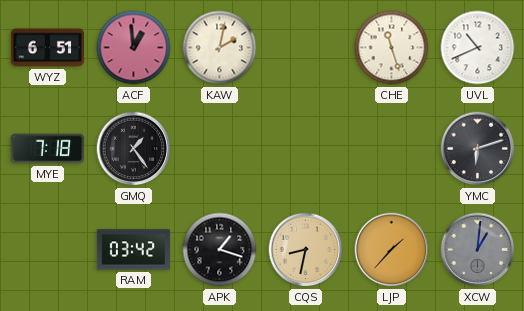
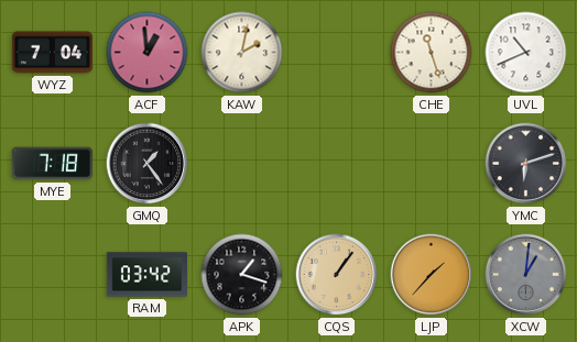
WYZ: 6:51 -> 7:04
CQS: 8:32 -> 1:06
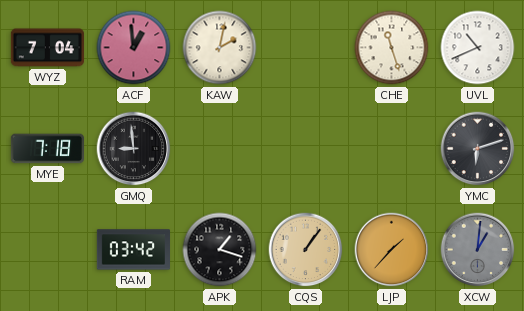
GMQ: 1:24 -> 8:59
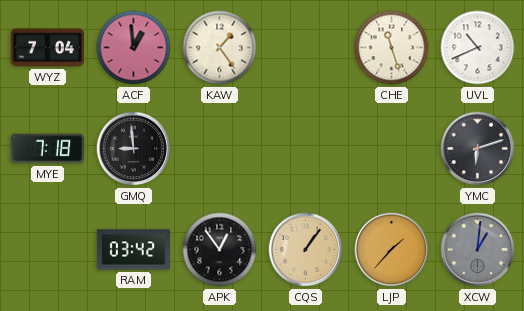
KAW: 2:02 -> 1:24
APK: 1:18 -> 12:54
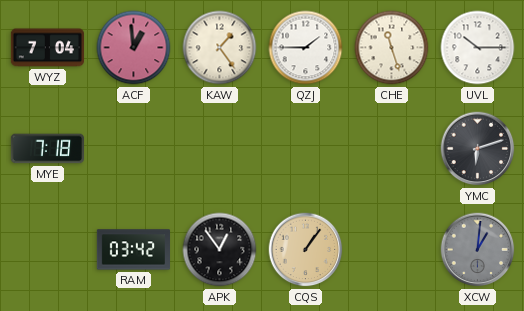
QZJ: none -> 1:45
UVL: 10:41 -> 10:15
GMQ: 8:59 -> none
LJP: 1:37 -> none
